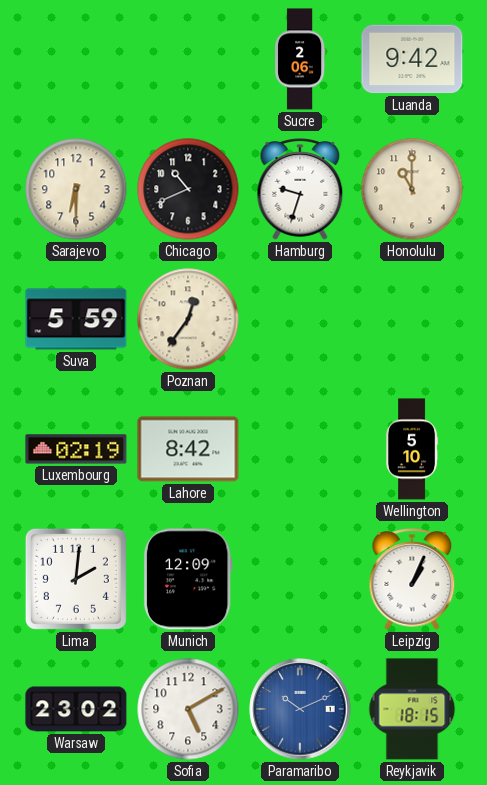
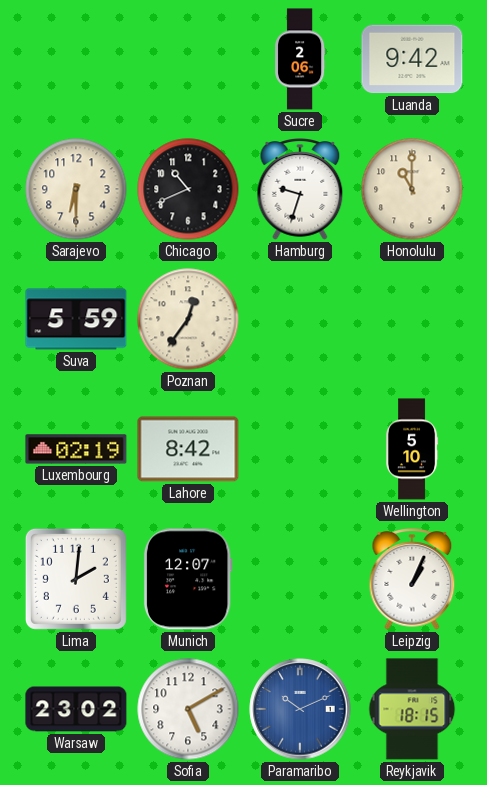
Munich: 12:09 -> 12:07
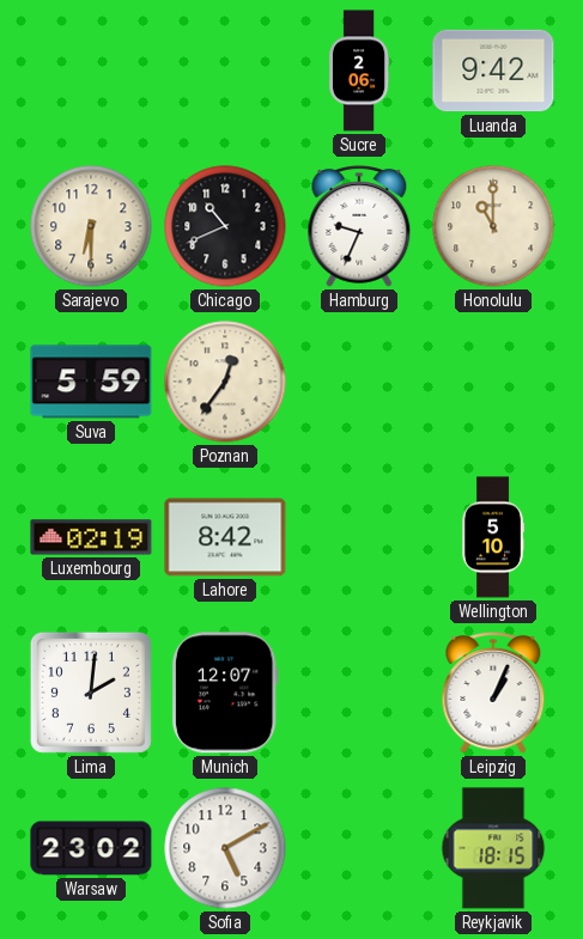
Hamburg: 9:33 -> 9:34
Paramaribo: 10:11 -> none
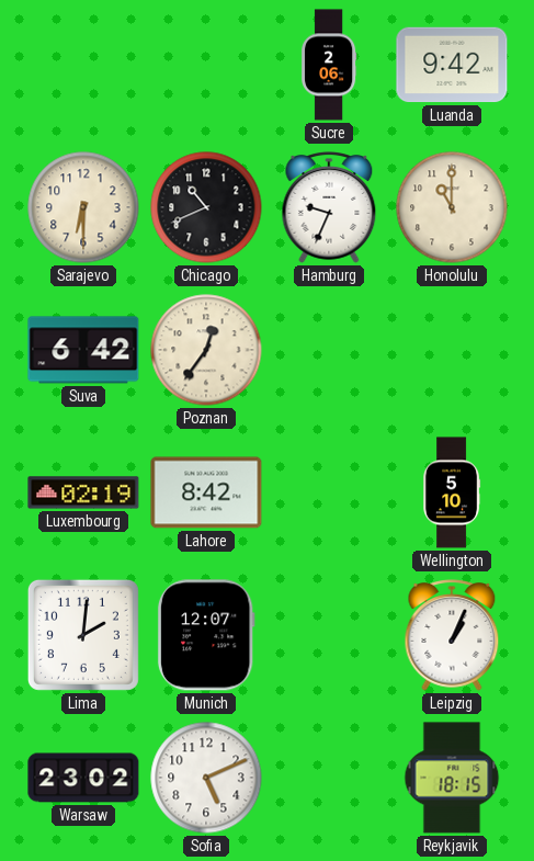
Suva: 5:59 -> 6:42
Sofia: 5:10 -> 5:11
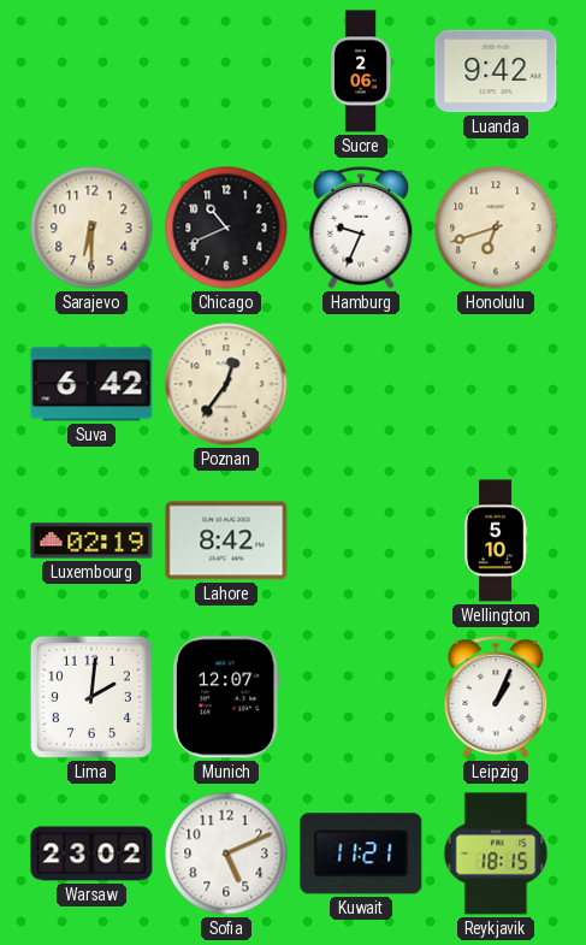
Honolulu: 11:00 -> 6:42
Kuwait: none -> 11:21
